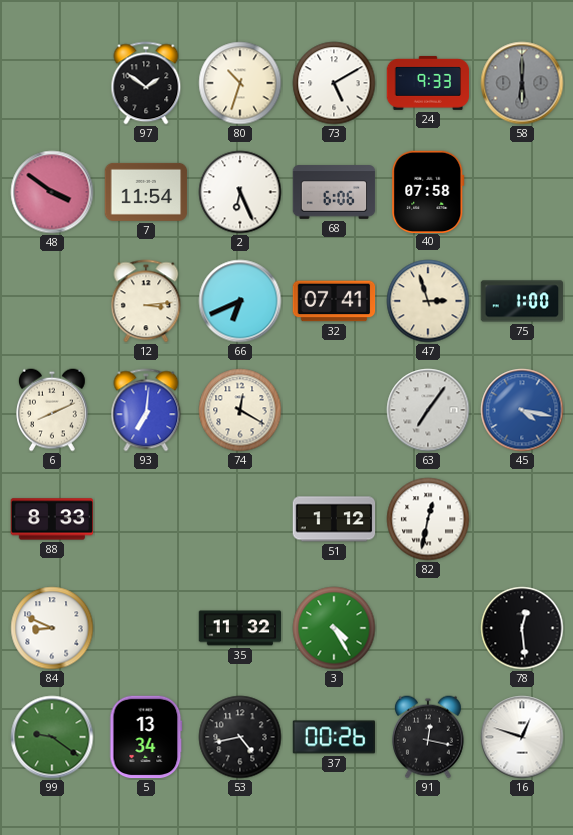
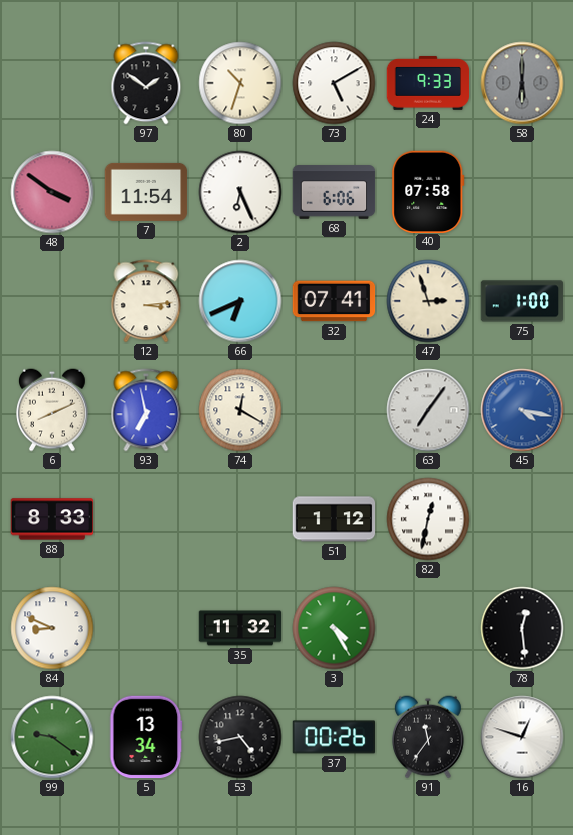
93: 7:01 -> 6:58
91: 12:17 -> 11:36
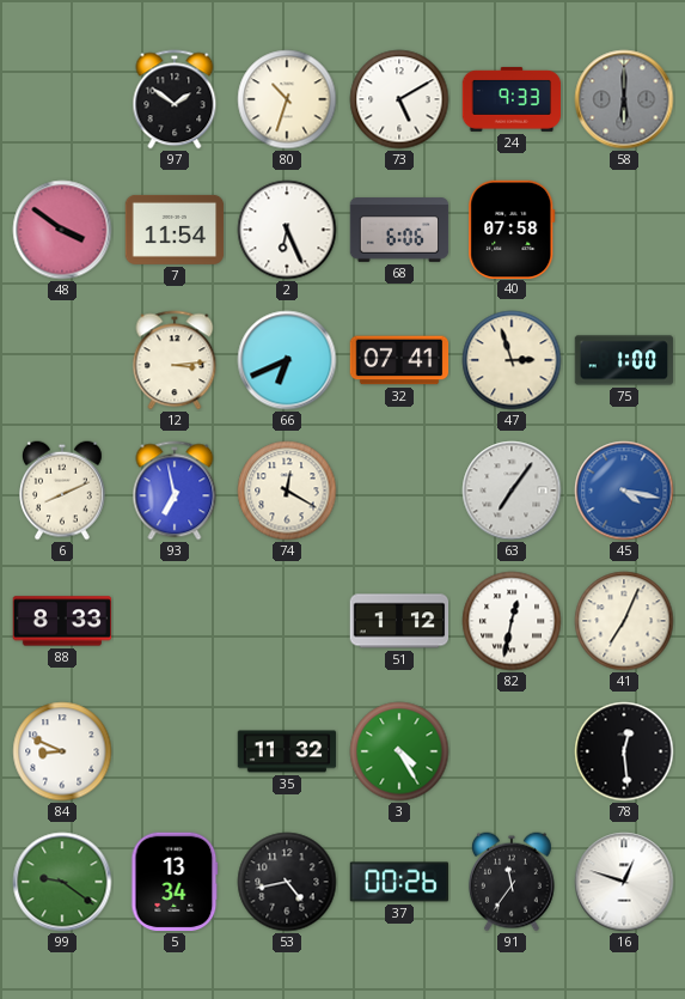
41: none -> 7:04
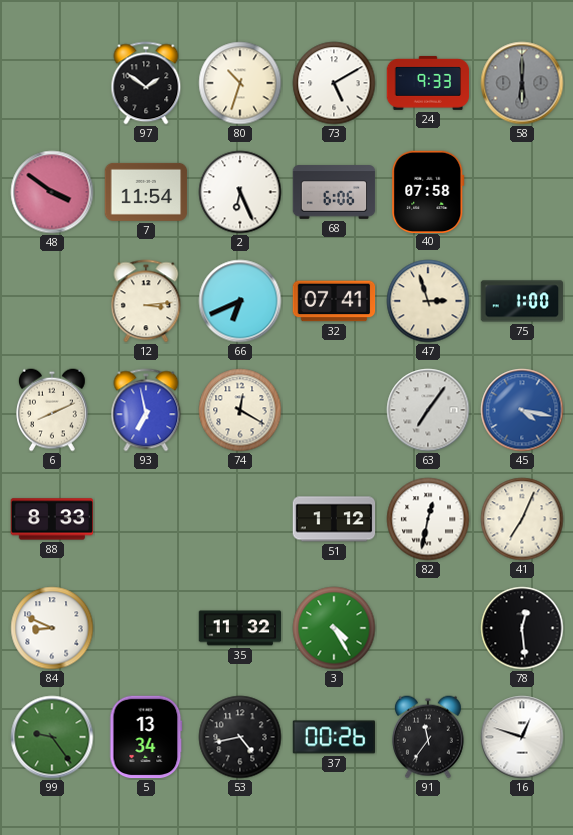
99: 9:21 -> 9:24
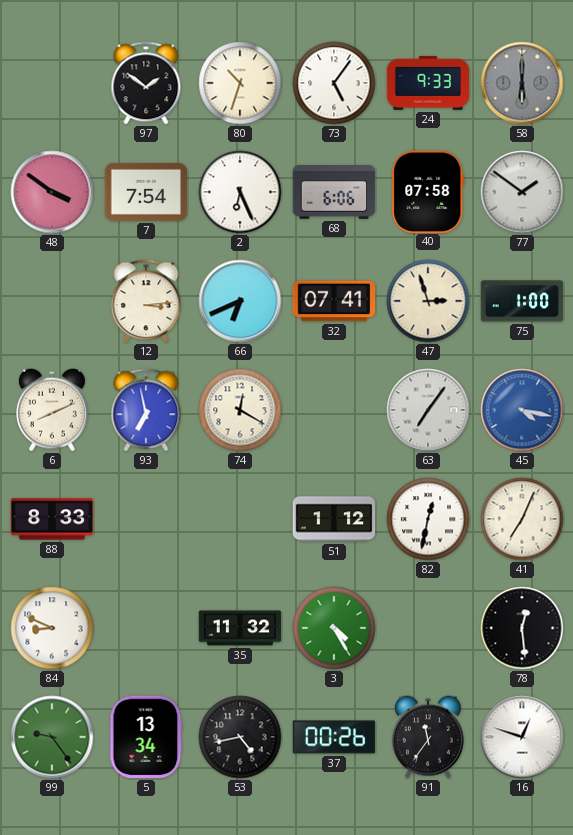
73: 5:10 -> 5:06
7: 11:54 -> 7:54
77: none -> 1:51
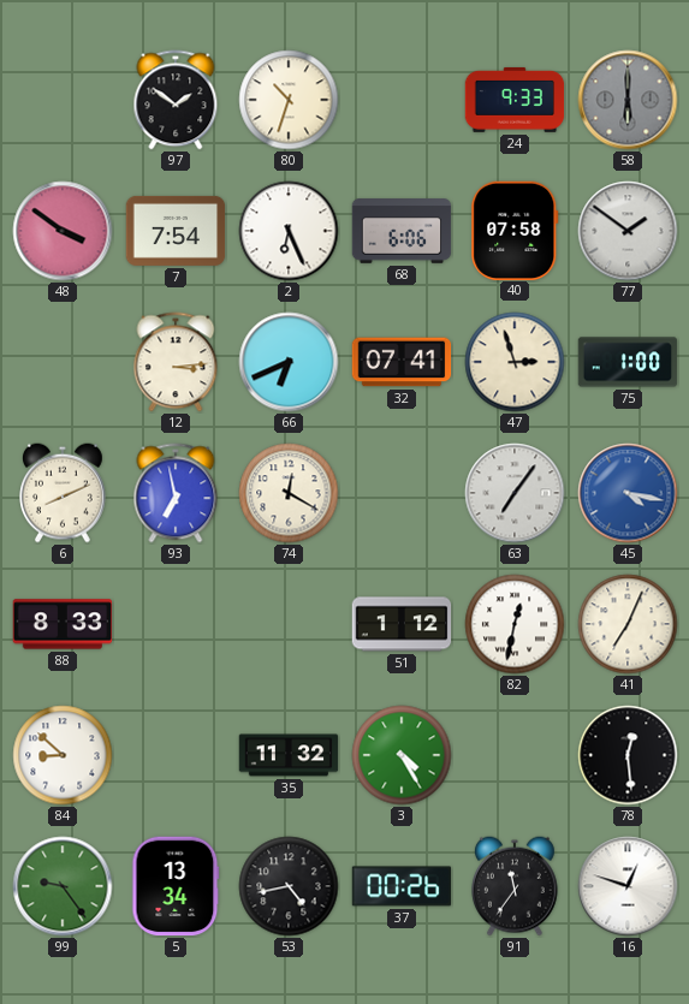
73: 5:06 -> none
84: 8:49 -> 8:52
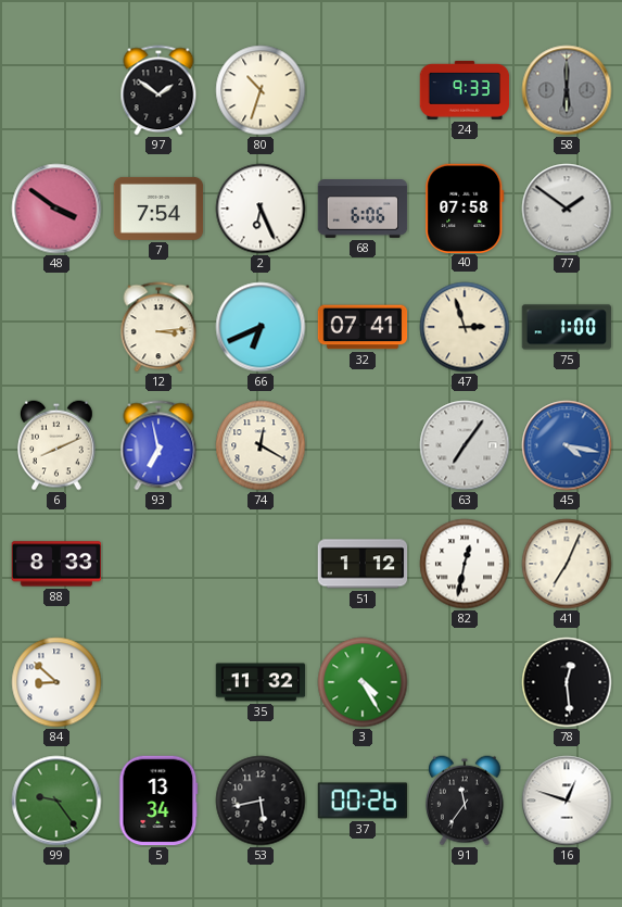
53: 4:43 -> 5:43
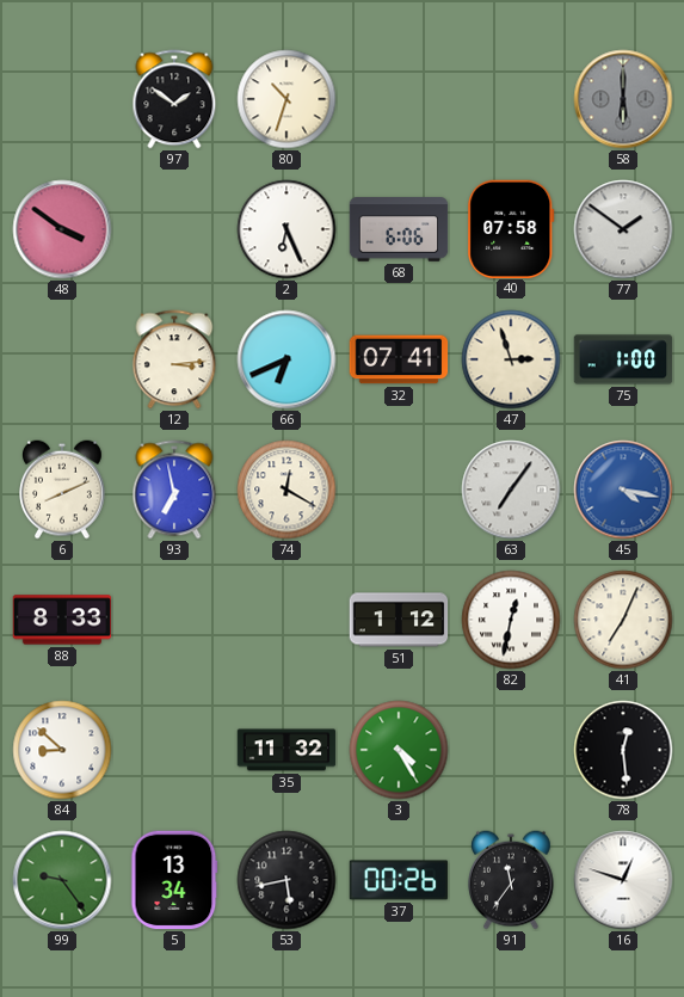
24: 9:33 -> none
7: 7:54 -> none
